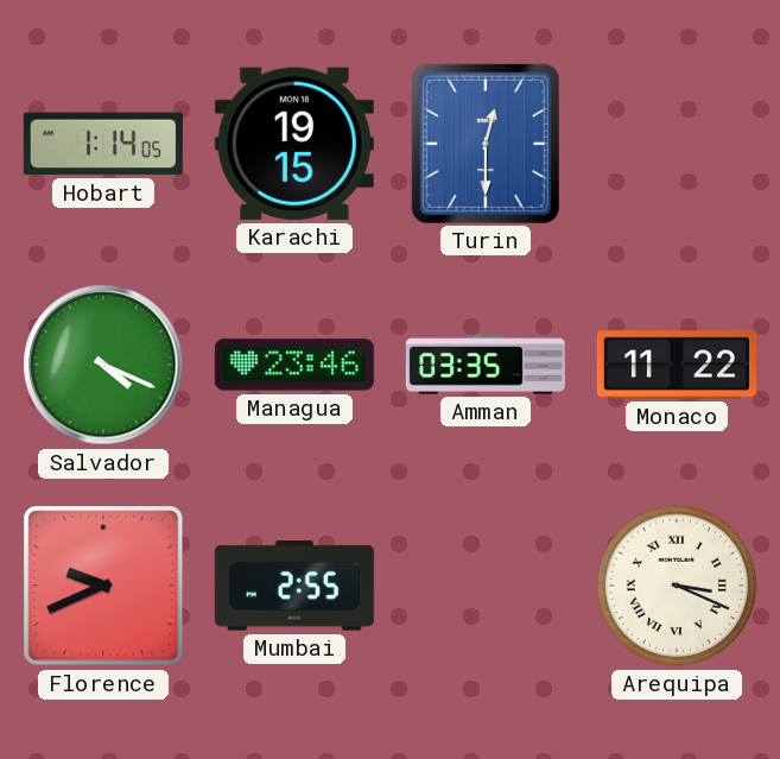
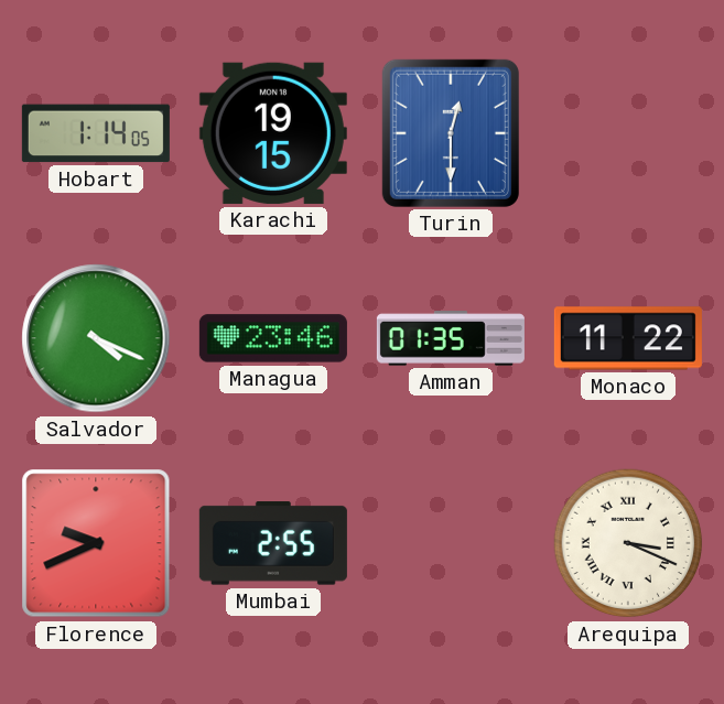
Amman: 03:35 -> 01:35
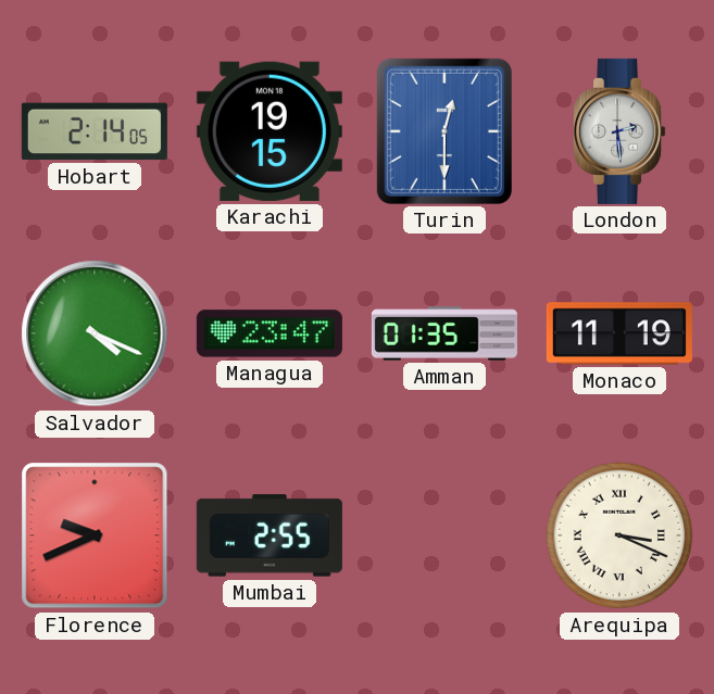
Hobart: 1:14 -> 2:14
London: none -> 2:29
Managua: 23:46 -> 23:47
Monaco: 11:22 -> 11:19
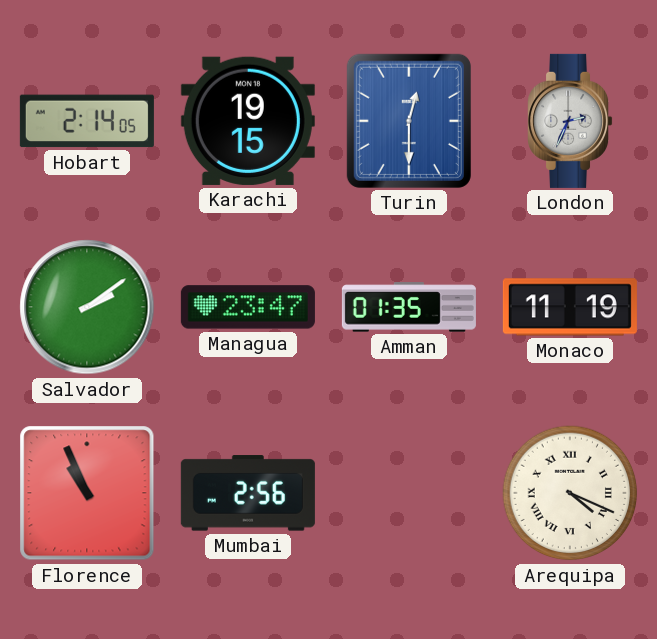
London: 2:29 -> 2:34
Salvador: 4:19 -> 2:09
Florence: 9:41 -> 10:56
Mumbai: 2:55 -> 2:56
Arequipa: 3:19 -> 4:19
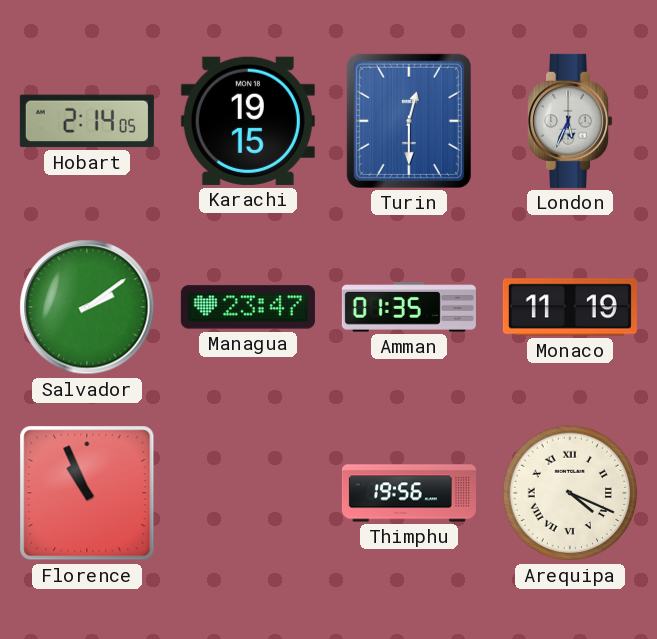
London: 2:34 -> 5:34
Mumbai: 2:56 -> none
Thimphu: none -> 19:56
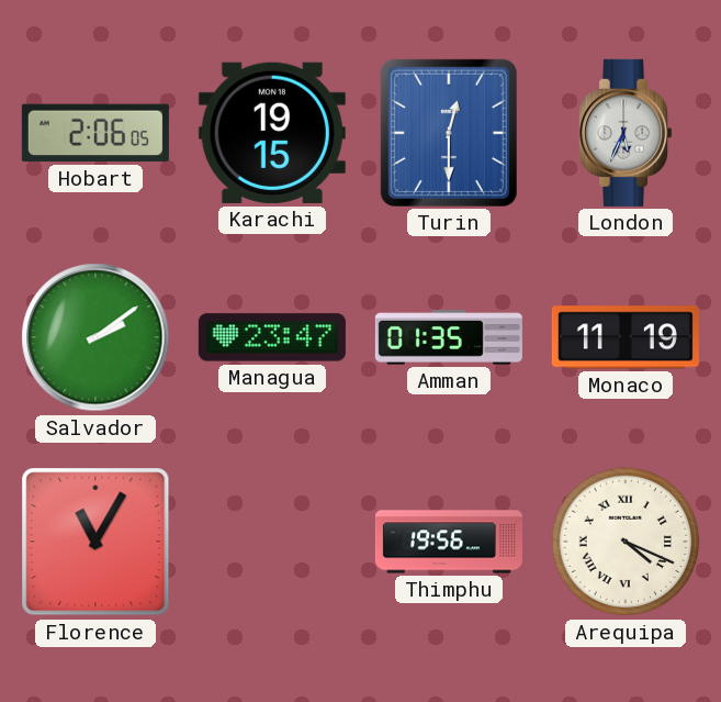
Hobart: 2:14 -> 2:06
Florence: 10:56 -> 11:05
